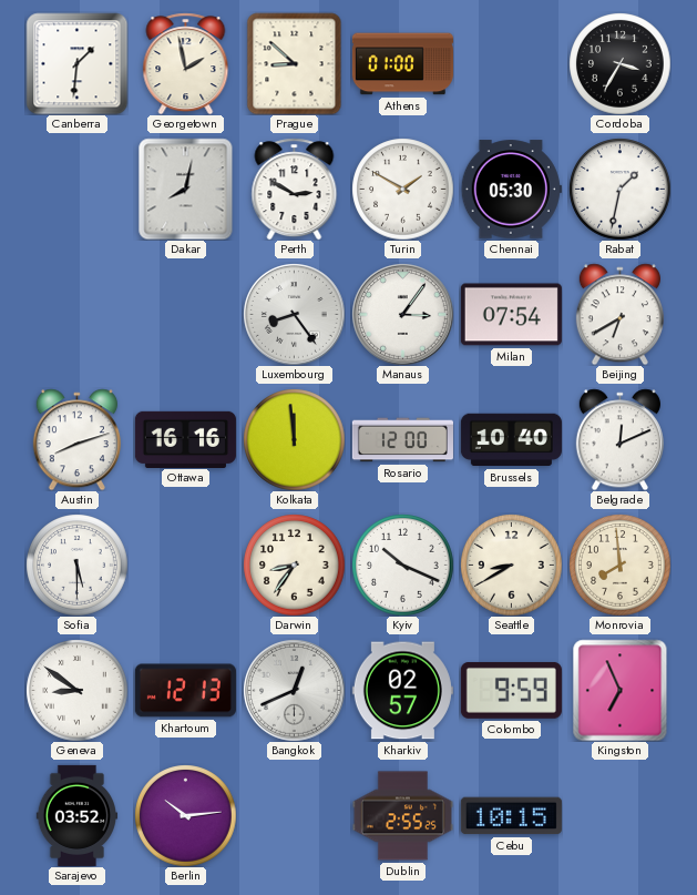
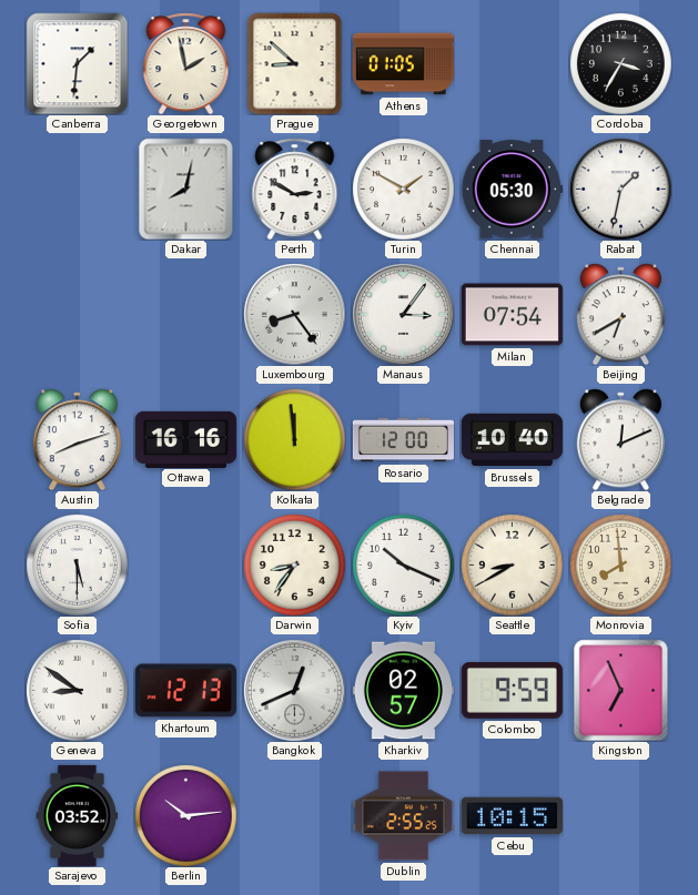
Athens: 01:00 -> 01:05
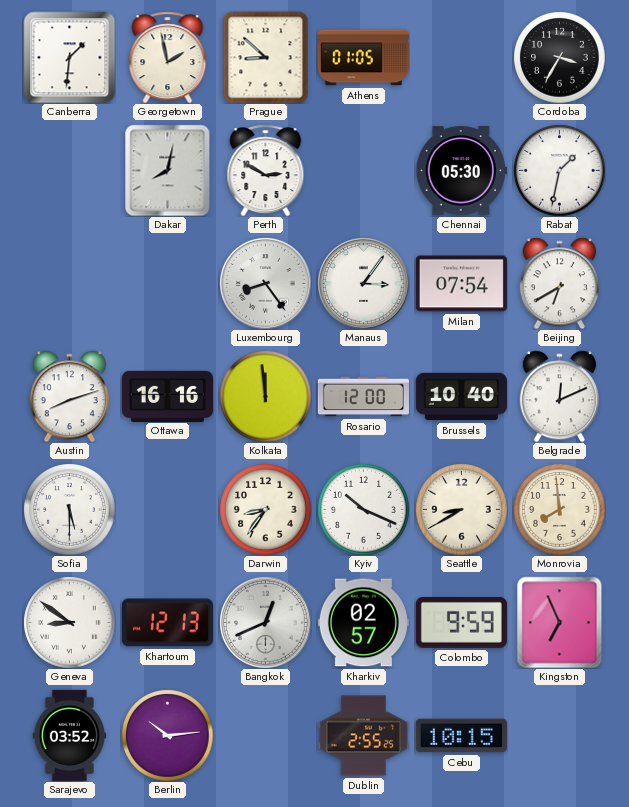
Turin: 1:50 -> none
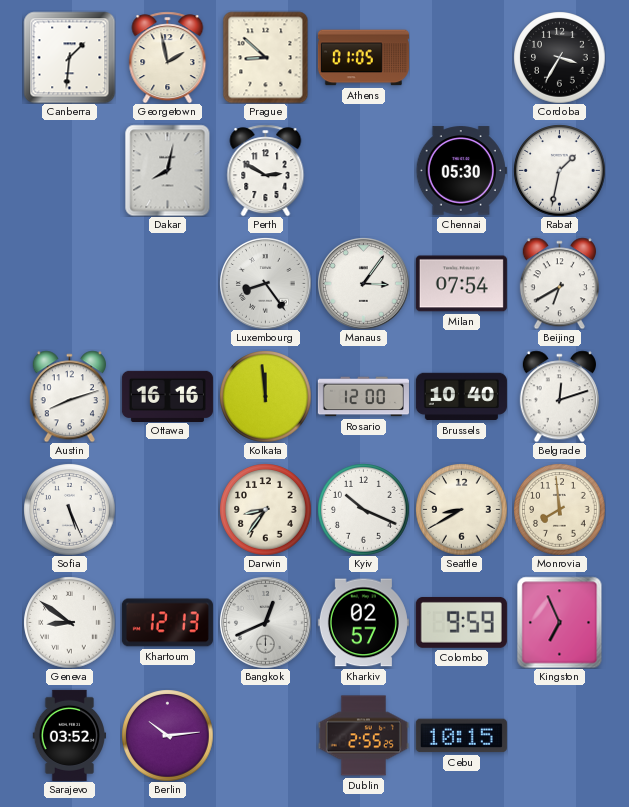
Belgrade: 12:11 -> 12:12
Sofia: 5:30 -> 5:26
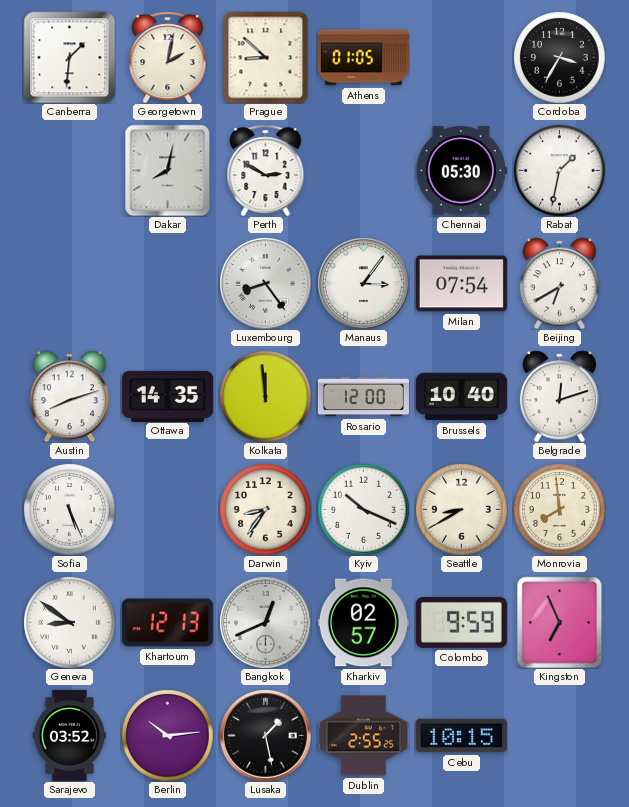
Georgetown: 1:58 -> 2:02
Ottawa: 16:16 -> 14:35
Lusaka: none -> 1:28
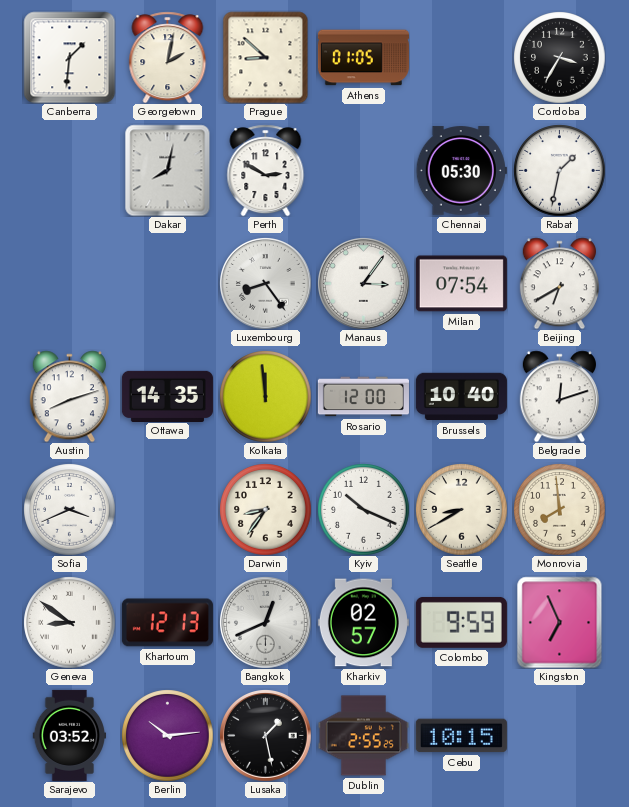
Sofia: 5:26 -> 3:41
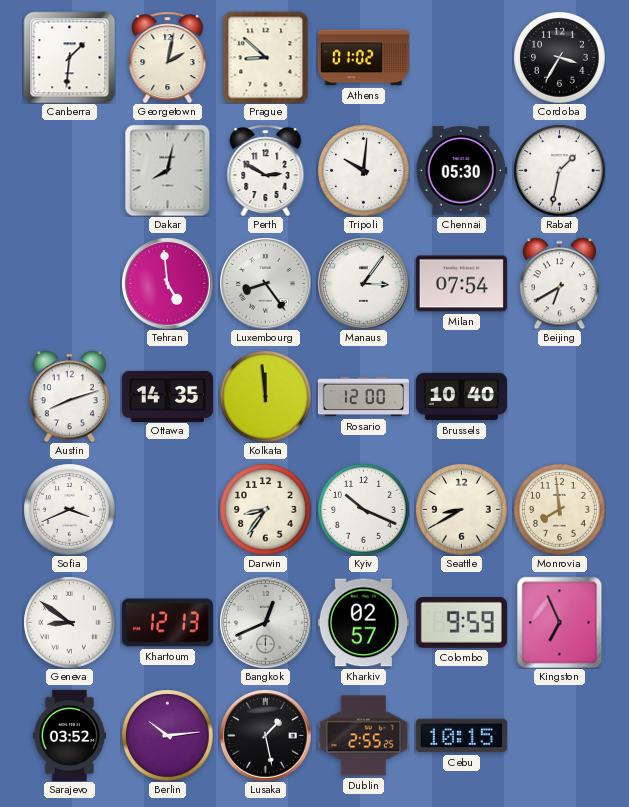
Athens: 01:05 -> 01:02
Tripoli: none -> 10:01
Tehran: none -> 4:59
Belgrade: 12:12 -> none
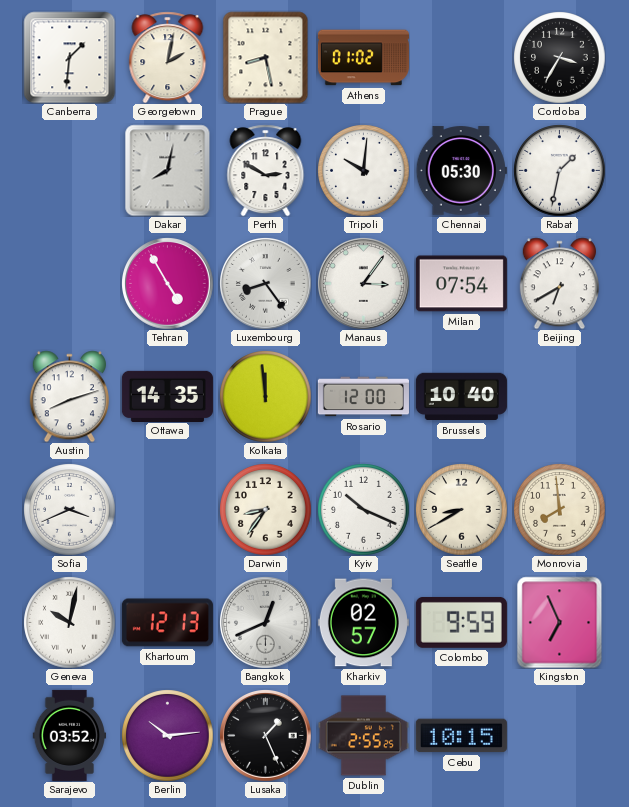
Prague: 8:52 -> 8:28
Tehran: 4:59 -> 4:55
Geneva: 8:51 -> 10:02
Lusaka: 1:28 -> 1:26
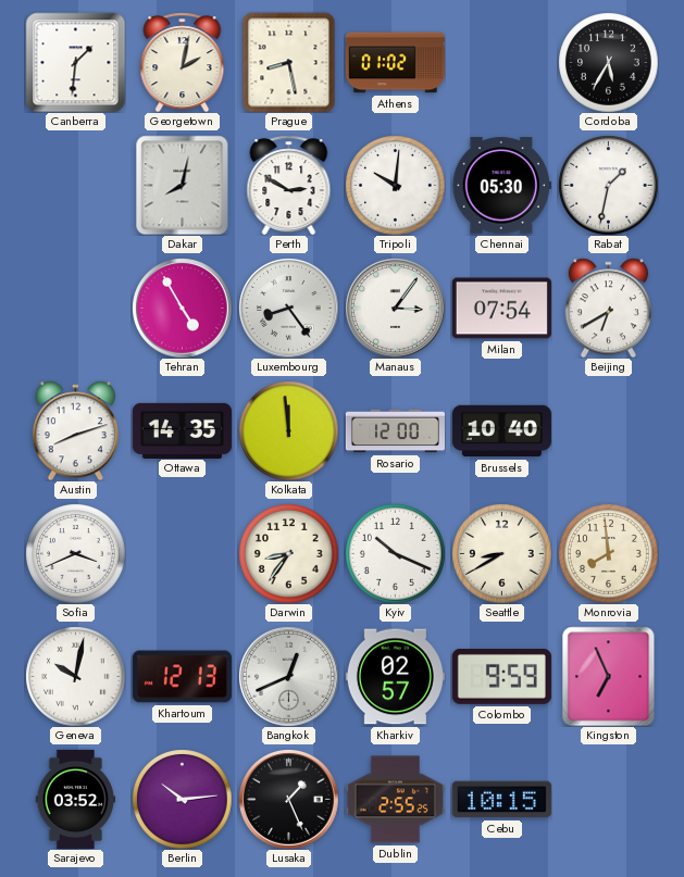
Cordoba: 3:35 -> 5:35
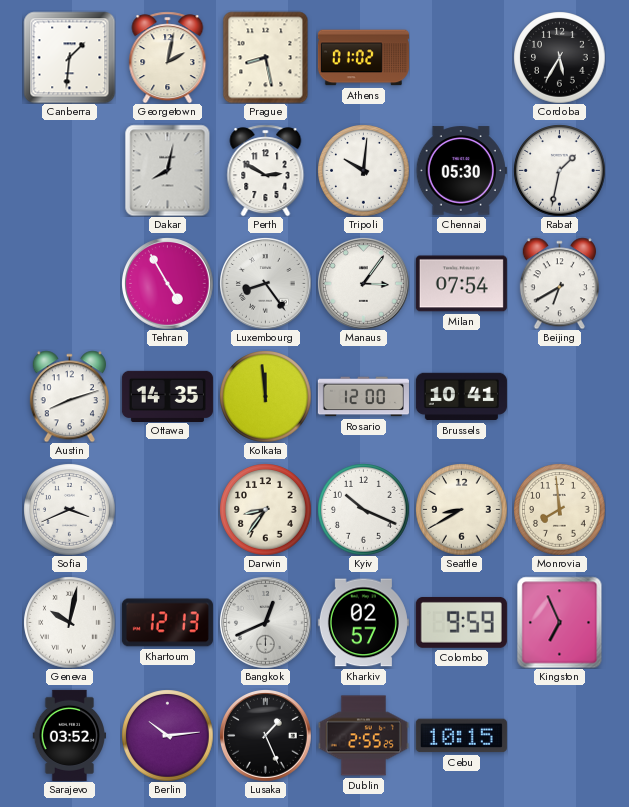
Brussels: 10:40 -> 10:41
